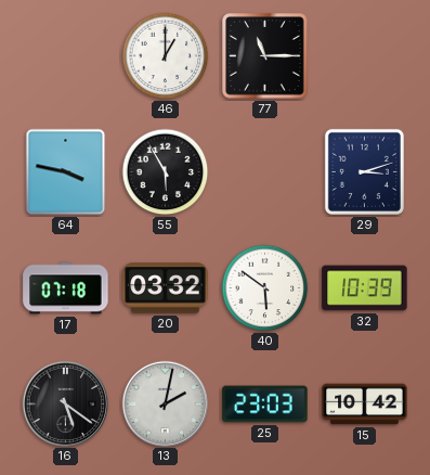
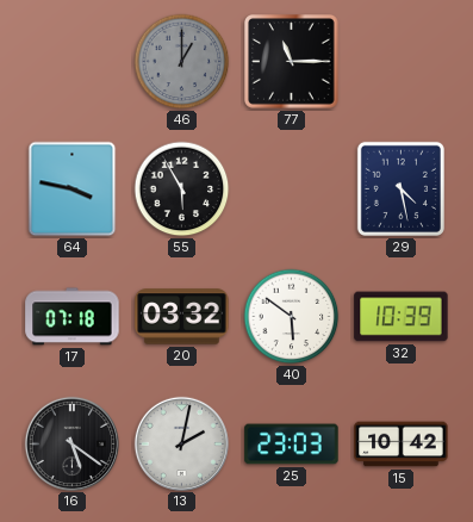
46 dial: white -> grey
29: 3:12 -> 4:28
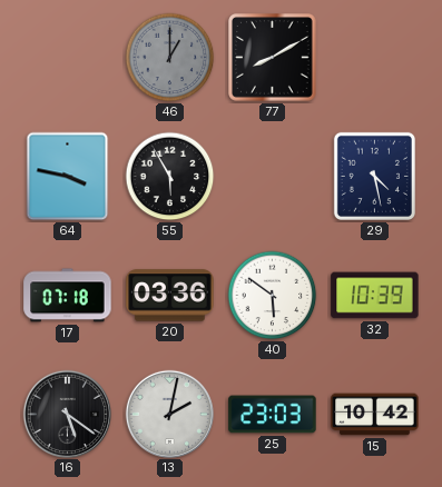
77: 11:15 -> 8:10
20: 03:32 -> 03:36
